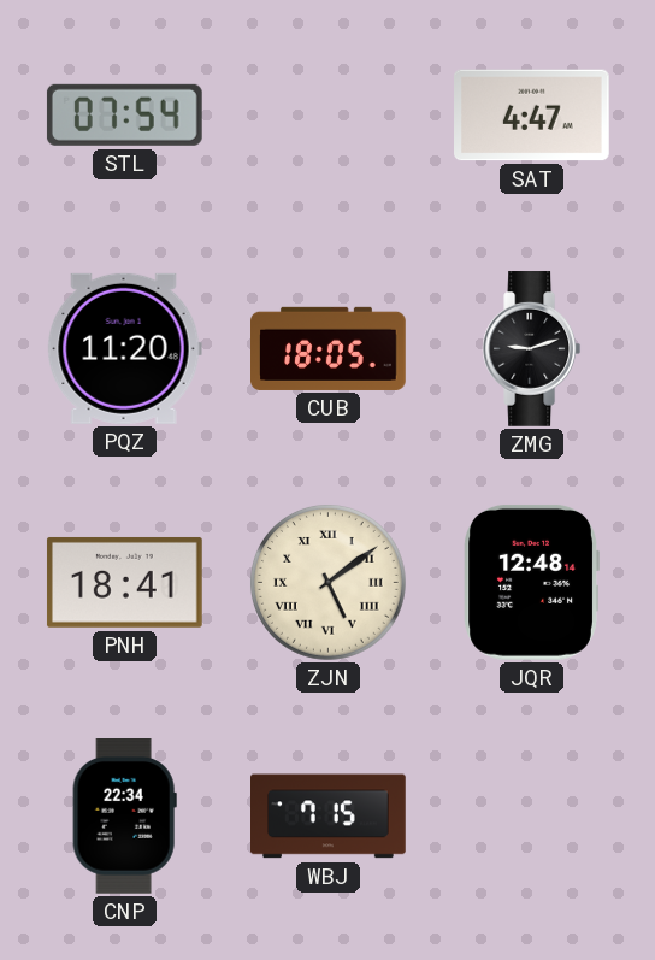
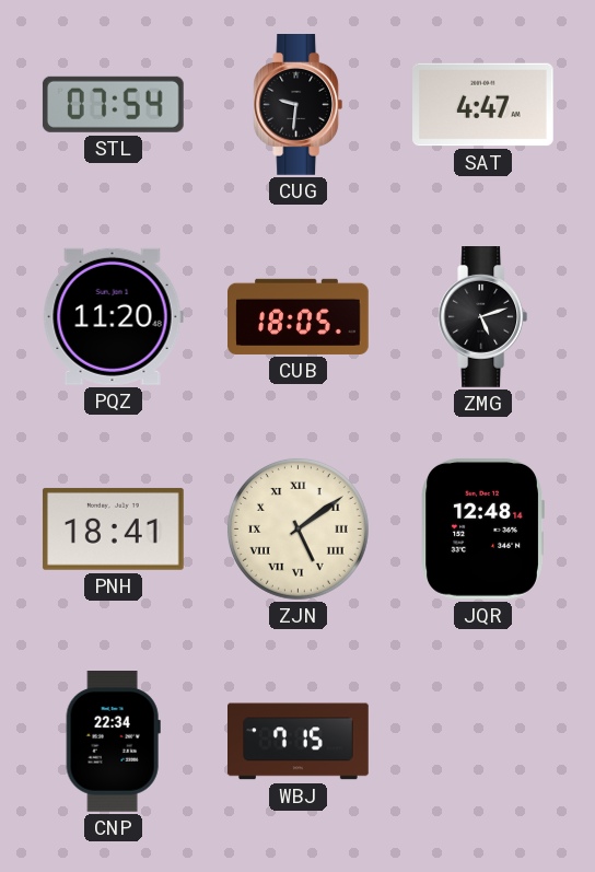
CUG: none -> 9:31
ZMG: 9:12 -> 5:12
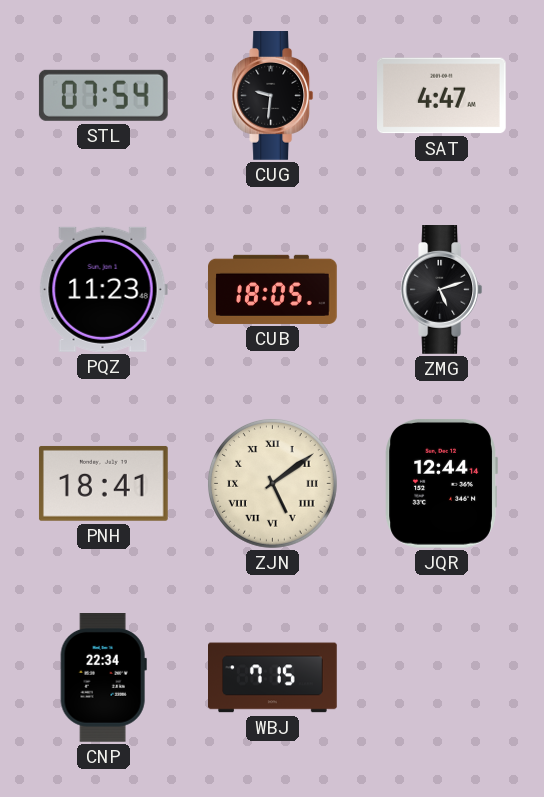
PQZ: 11:20 -> 11:23
JQR: 12:48 -> 12:44
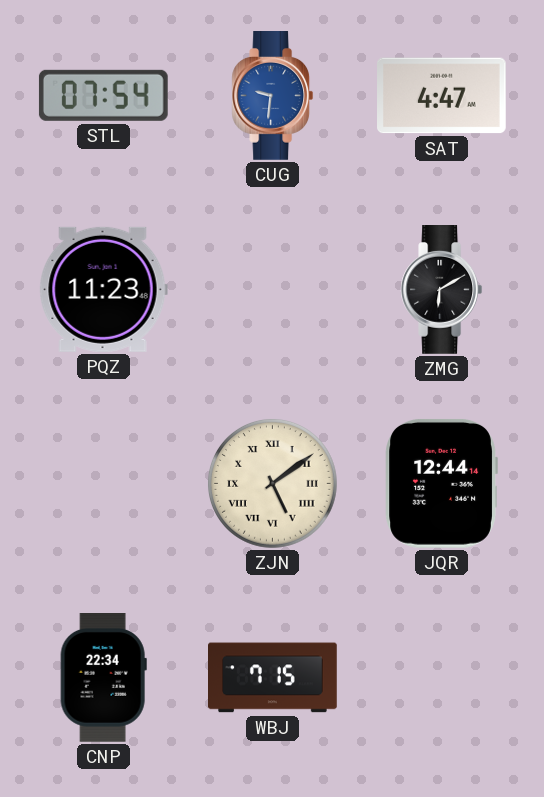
CUG dial: black -> blue
CUB: 18:05 -> none
ZMG: 5:12 -> 6:10
PNH: 18:41 -> none
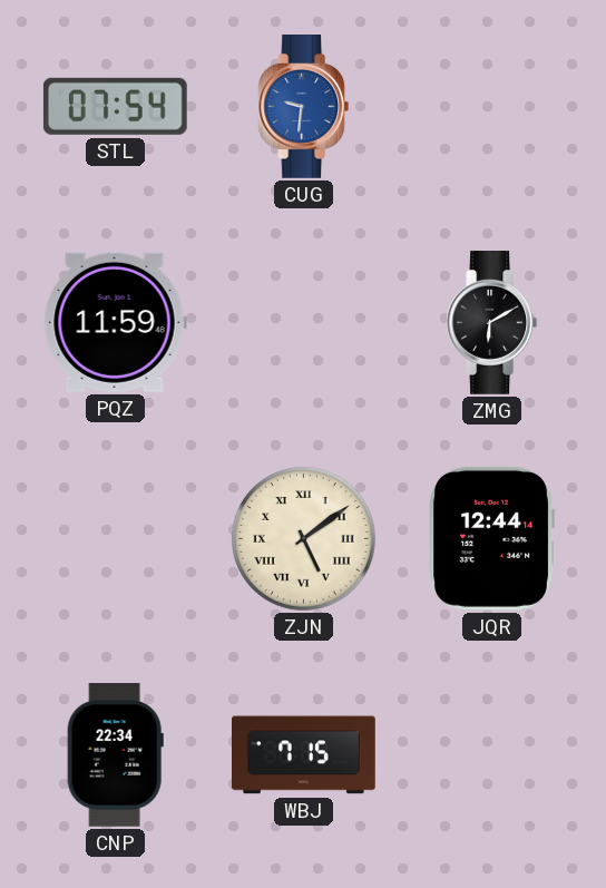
SAT: 4:47 -> none
PQZ: 11:23 -> 11:59
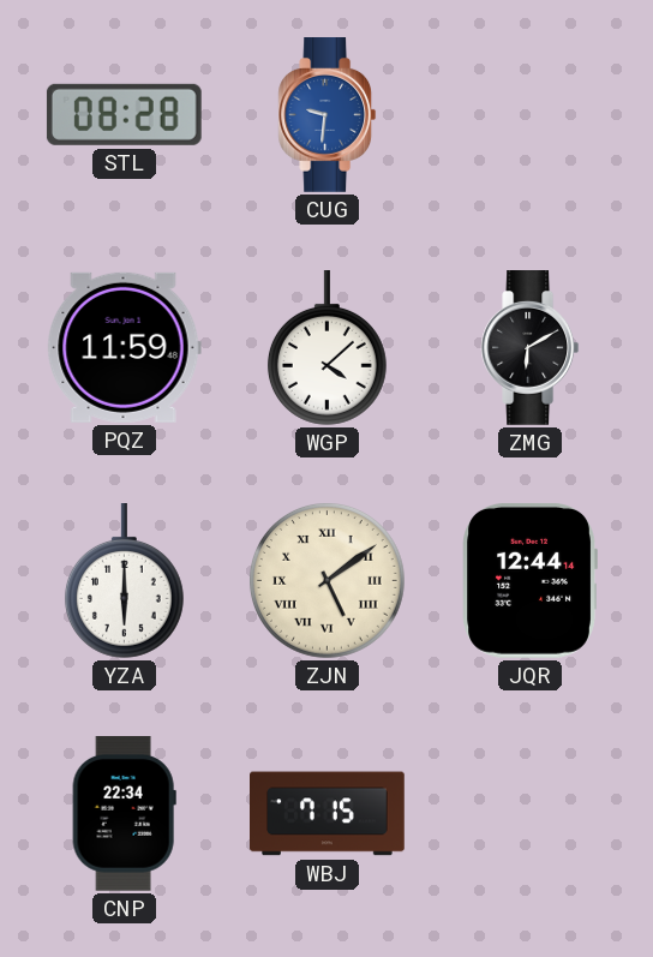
STL: 07:54 -> 08:28
WGP: none -> 4:08
YZA: none -> 6:00
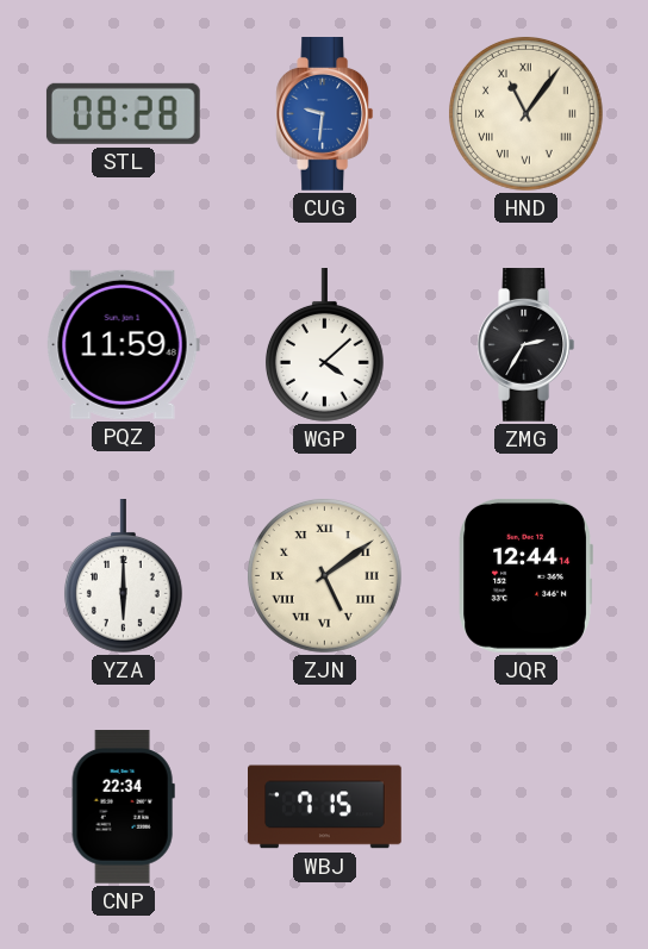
HND: none -> 11:06
ZMG: 6:10 -> 2:35
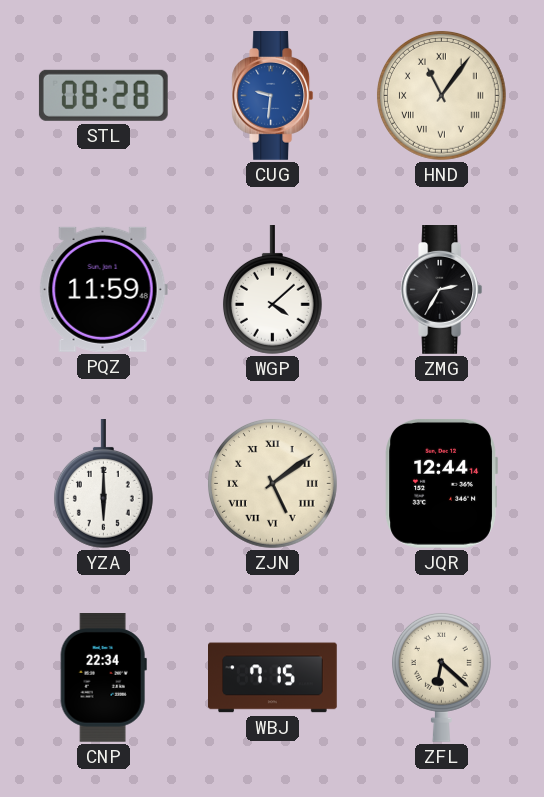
ZFL: none -> 6:22
